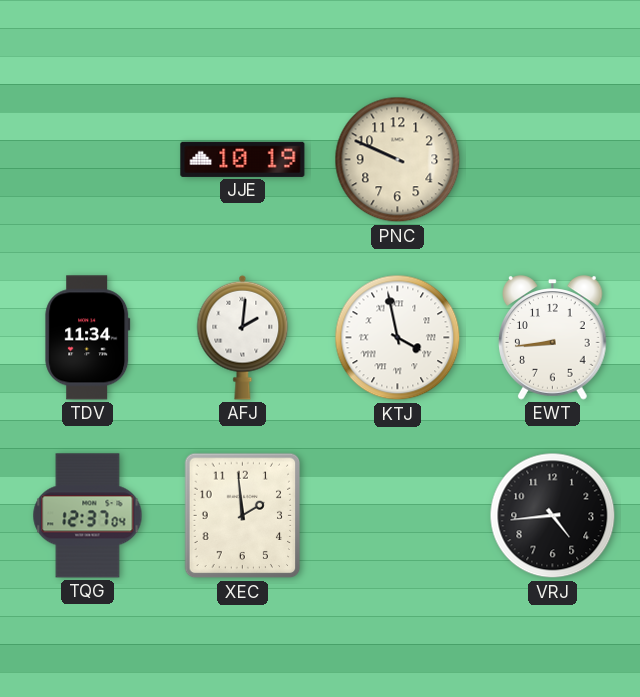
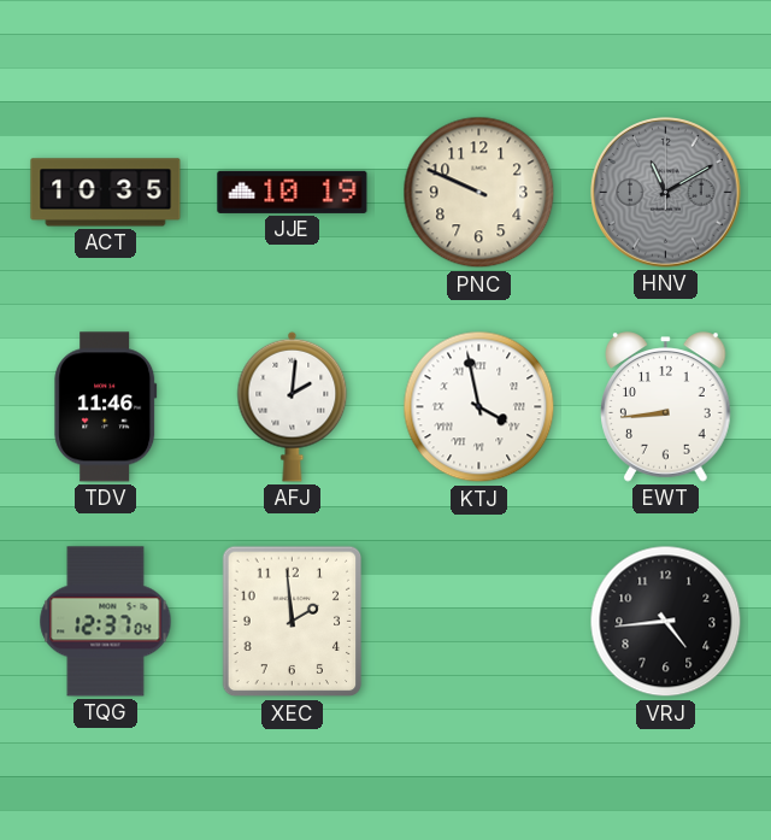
ACT: none -> 10:35
HNV: none -> 11:10
TDV: 11:34 -> 11:46
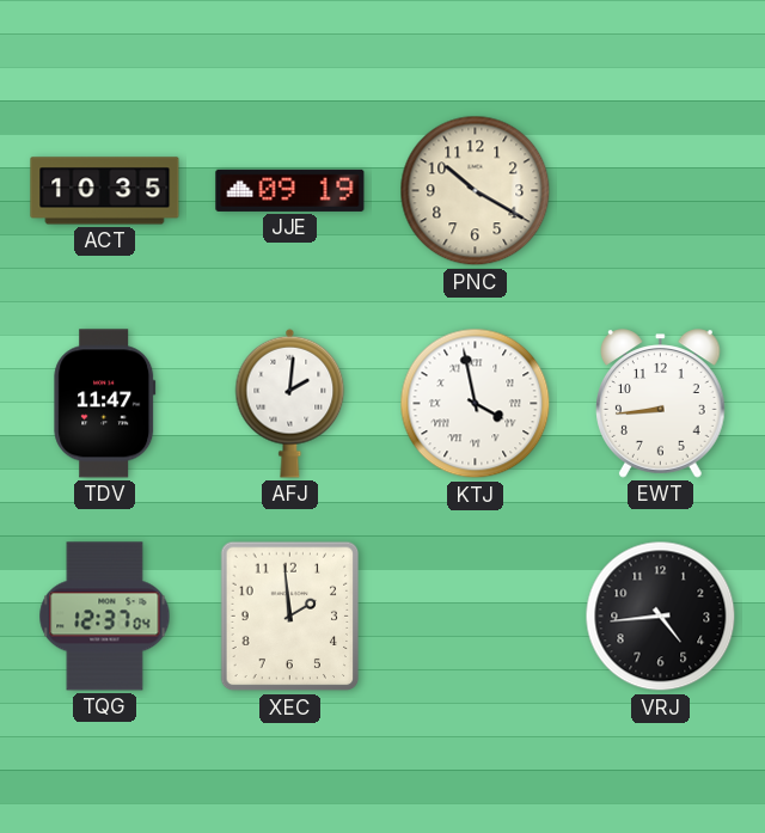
JJE: 10:19 -> 09:19
PNC: 9:49 -> 10:20
HNV: 11:10 -> none
TDV: 11:46 -> 11:47
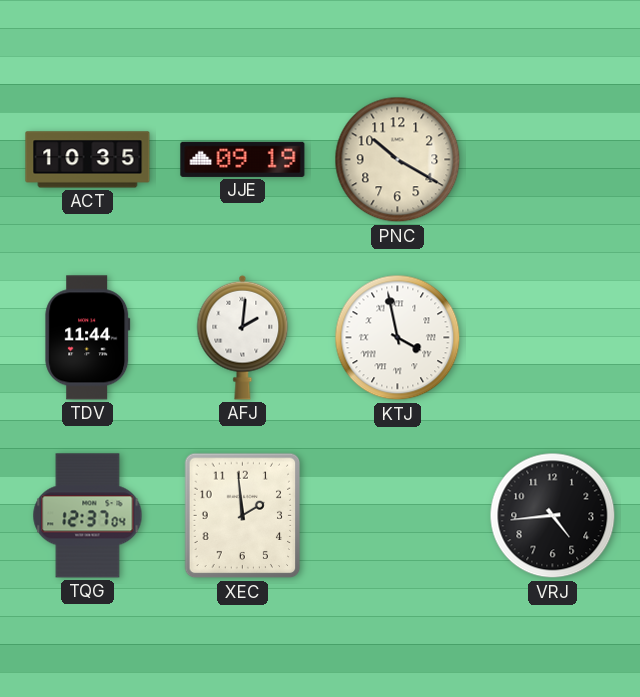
TDV: 11:47 -> 11:44
EWT: 8:44 -> none
